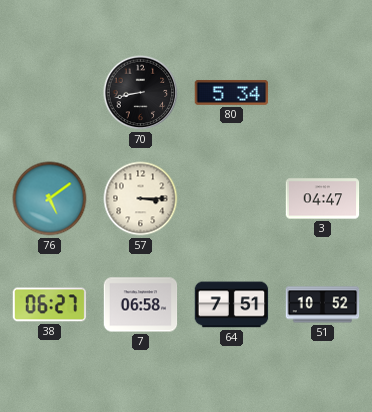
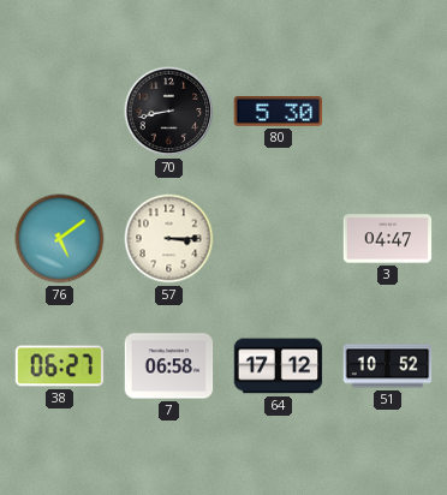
80: 5:34 -> 5:30
64: 7:51 -> 17:12
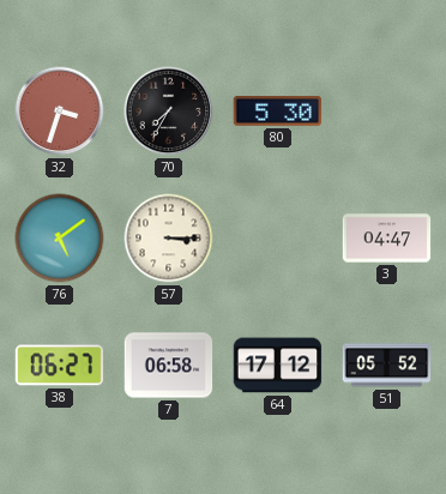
32: none -> 3:33
70: 8:43 -> 7:35
51: 10:52 -> 05:52
